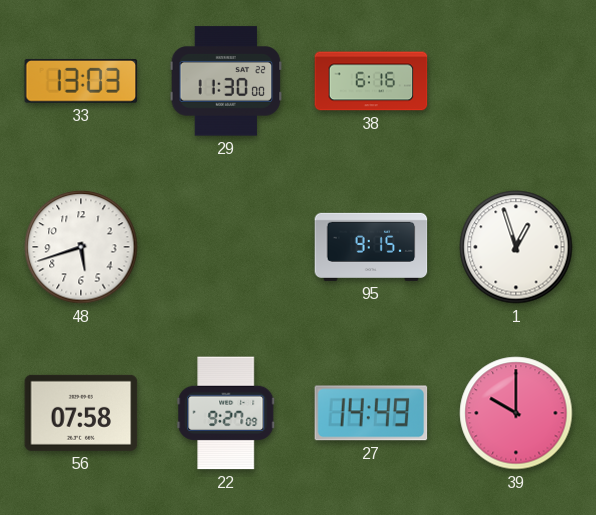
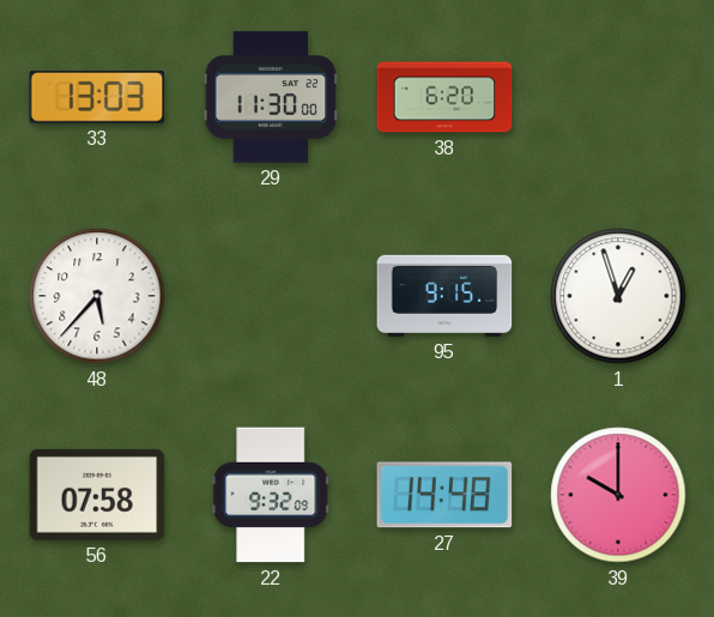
38: 6:16 -> 6:20
48: 5:42 -> 5:37
22: 9:27 -> 9:32
27: 14:49 -> 14:48
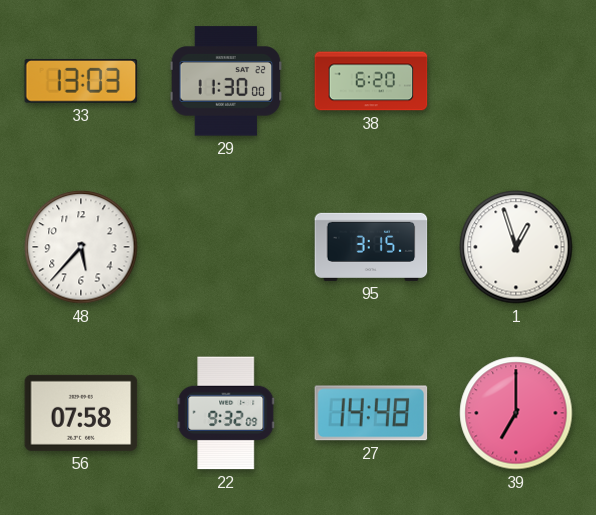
95: 9:15 -> 3:15
39: 10:00 -> 7:00
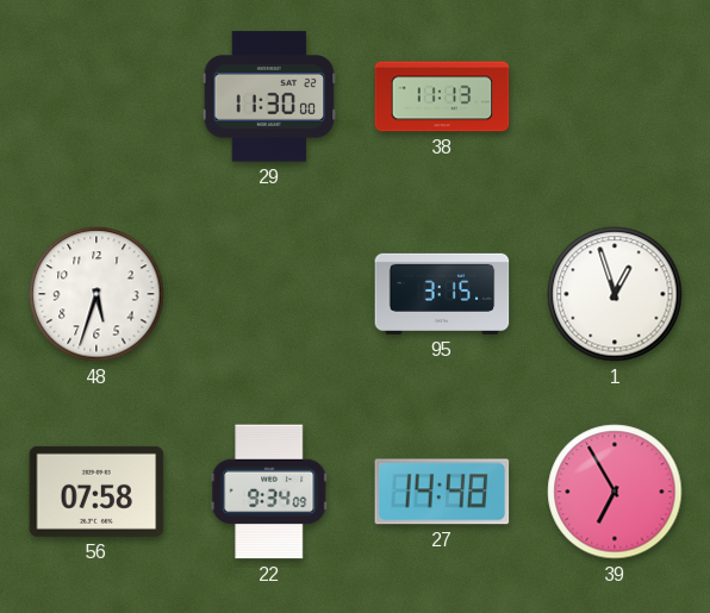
33: 13:03 -> none
38: 6:20 -> 11:13
48: 5:37 -> 5:33
22: 9:32 -> 9:34
39: 7:00 -> 6:55
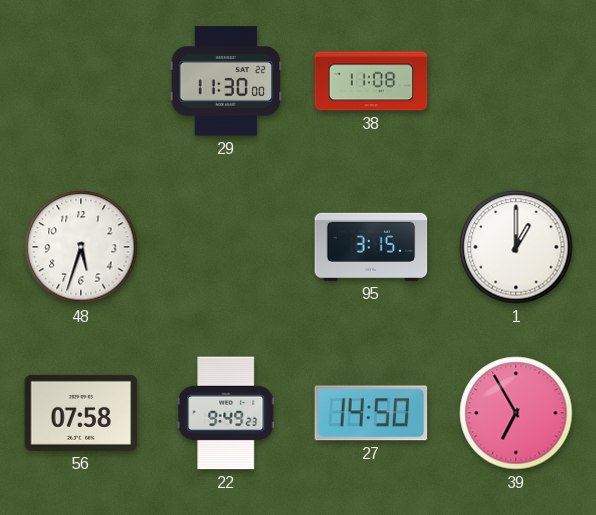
38: 11:13 -> 11:08
1: 12:57 -> 1:00
22: 9:34 -> 9:49
27: 14:48 -> 14:50
